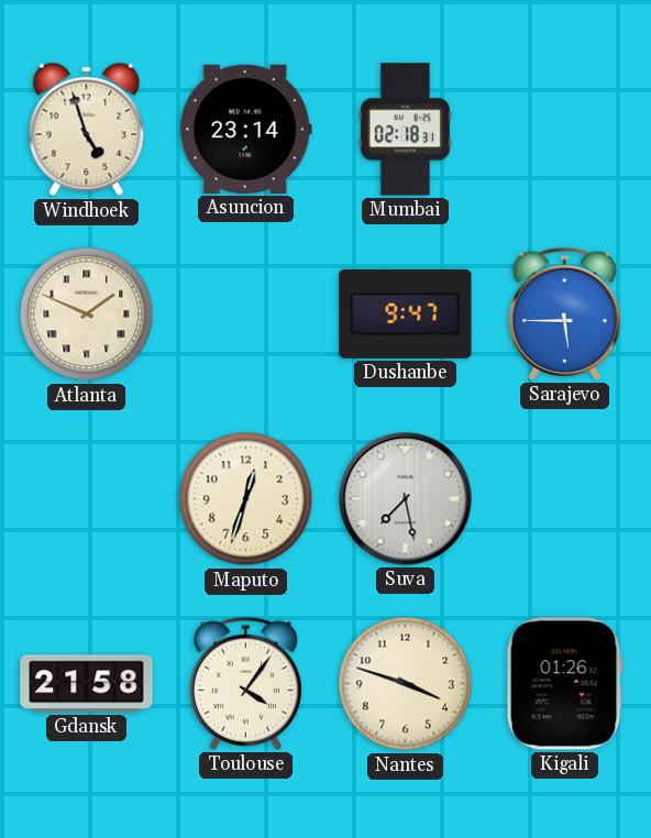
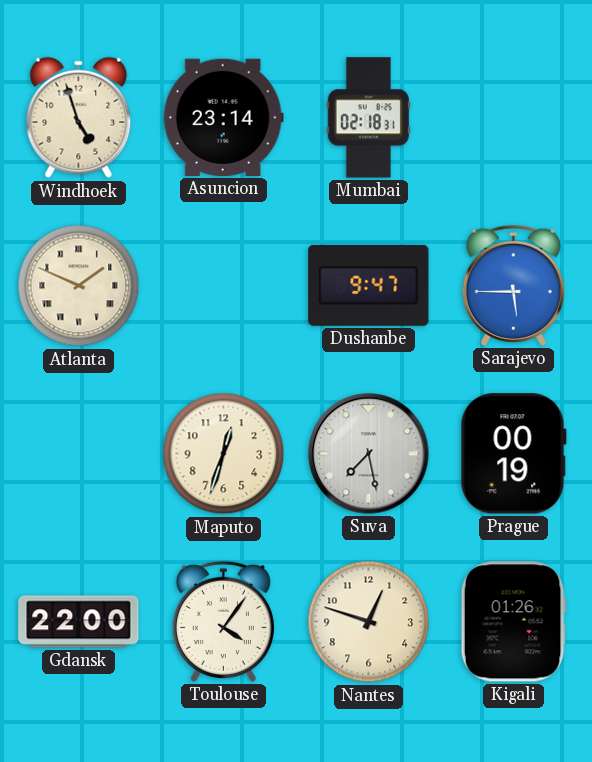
Prague: none -> 00:19
Gdansk: 21:58 -> 22:00
Nantes: 3:48 -> 12:48
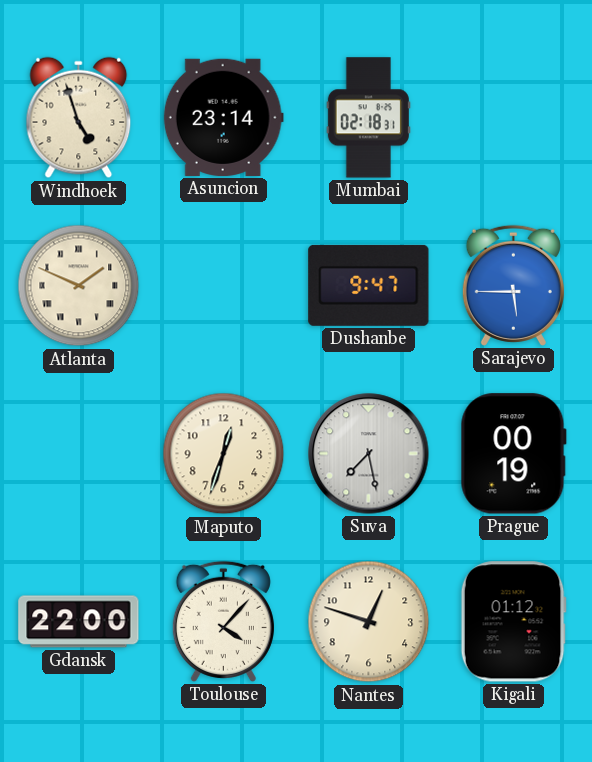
Toulouse: 4:06 -> 4:07
Kigali: 01:26 -> 01:12
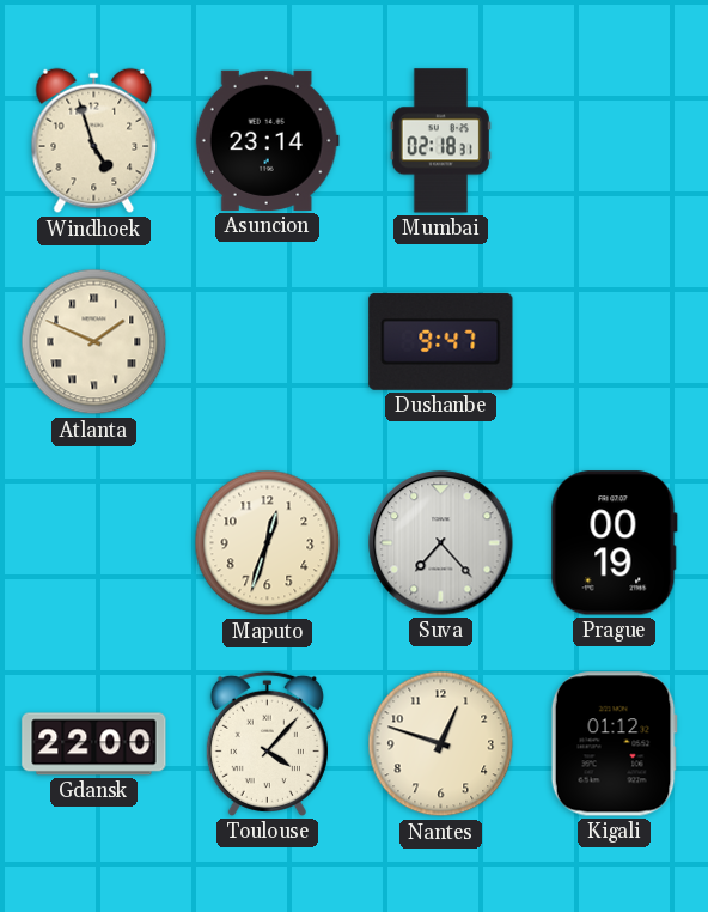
Sarajevo: 5:45 -> none
Suva: 7:28 -> 7:23
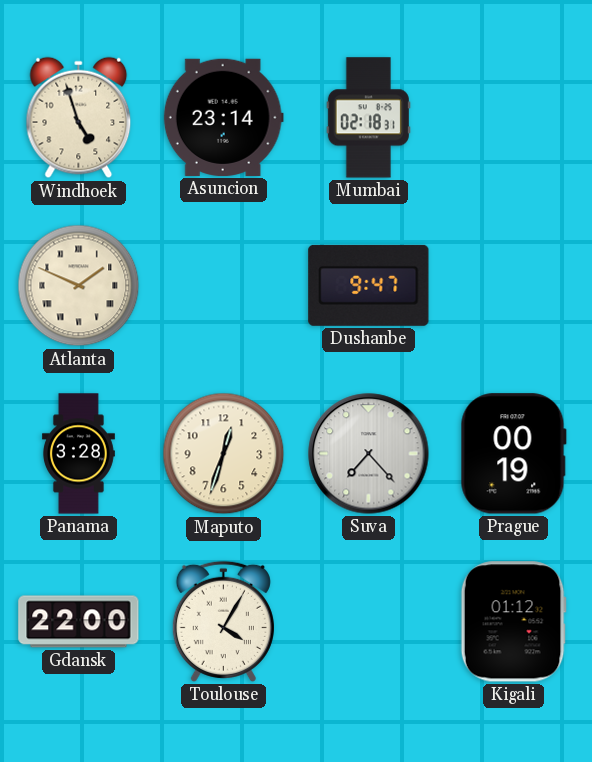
Panama: none -> 3:28
Toulouse: 4:07 -> 4:05
Nantes: 12:48 -> none
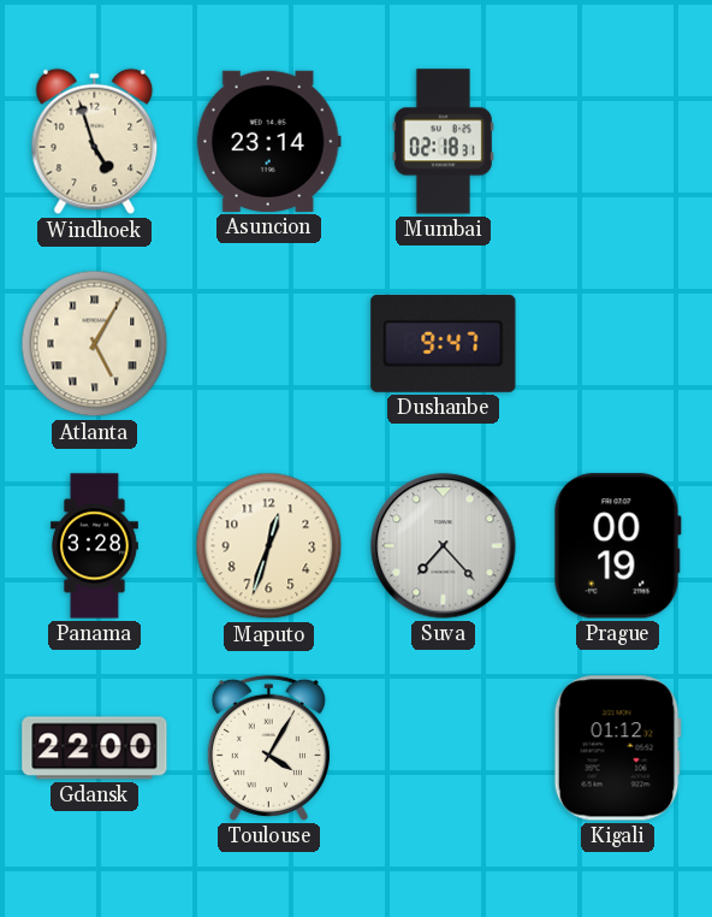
Atlanta: 1:49 -> 5:05
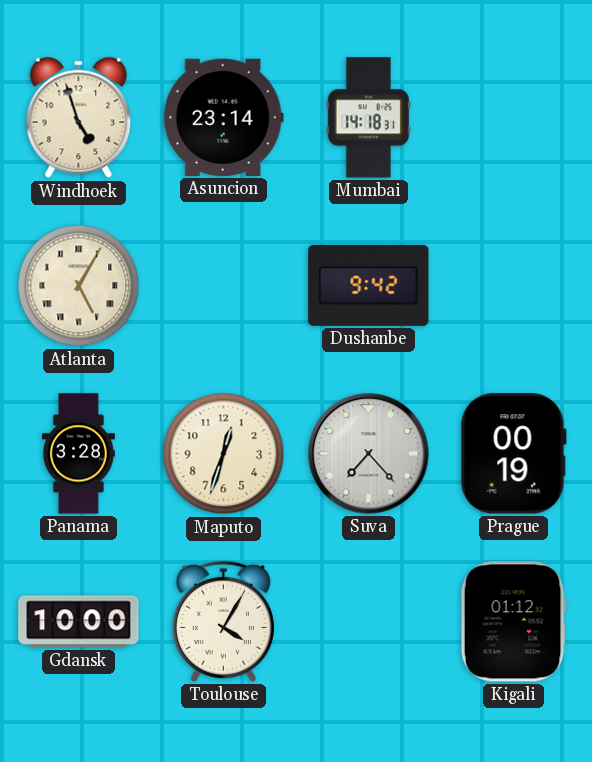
Mumbai: 02:18 -> 14:18
Dushanbe: 9:47 -> 9:42
Gdansk: 22:00 -> 10:00
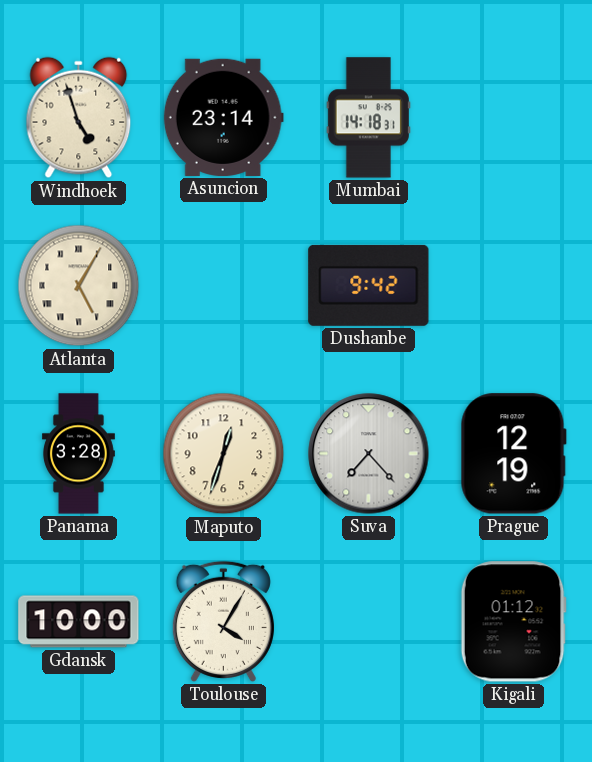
Prague: 00:19 -> 12:19
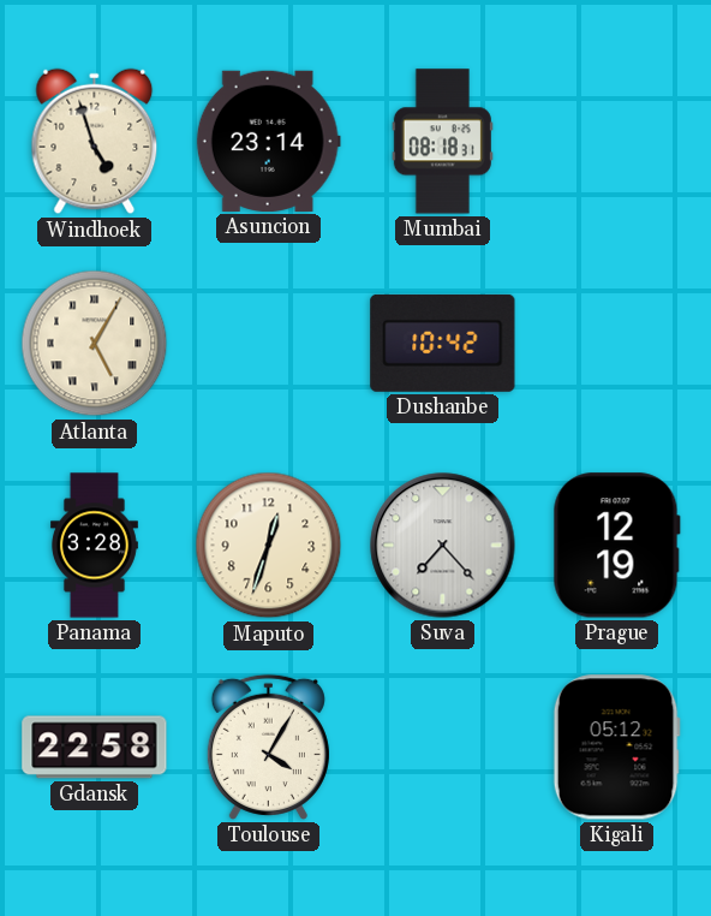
Mumbai: 14:18 -> 08:18
Dushanbe: 9:42 -> 10:42
Gdansk: 10:00 -> 22:58
Kigali: 01:12 -> 05:12
